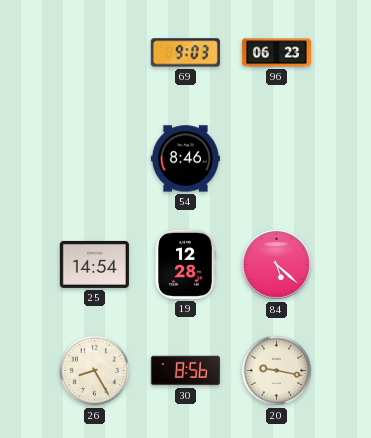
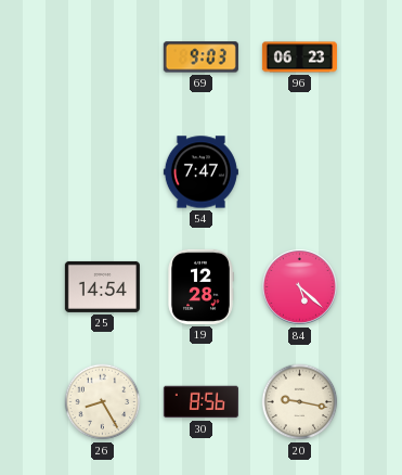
54: 8:46 -> 7:47
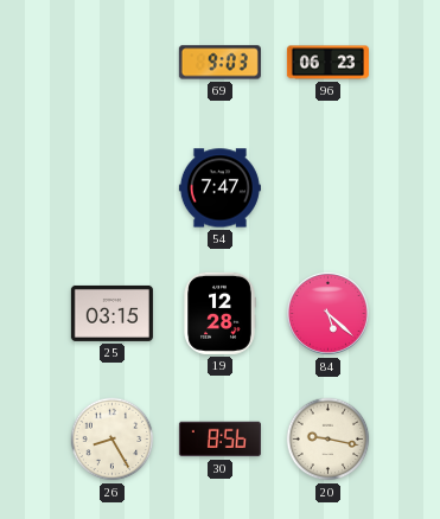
25: 14:54 -> 03:15
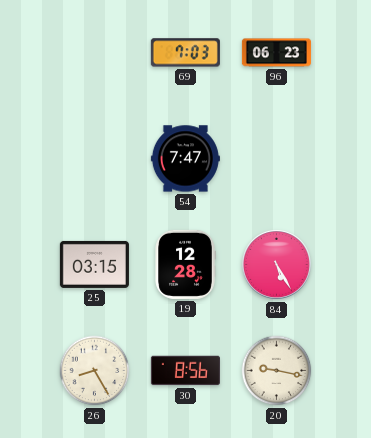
69: 9:03 -> 7:03
84: 5:22 -> 5:25
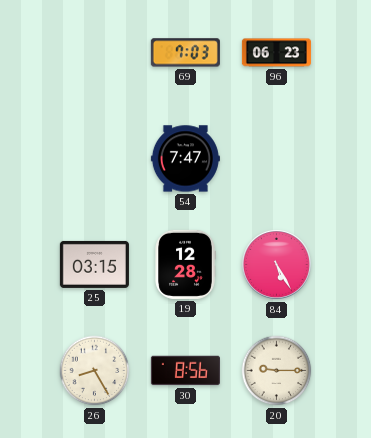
20: 9:17 -> 9:15
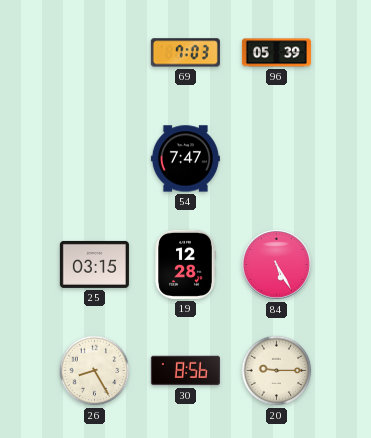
96: 06:23 -> 05:39
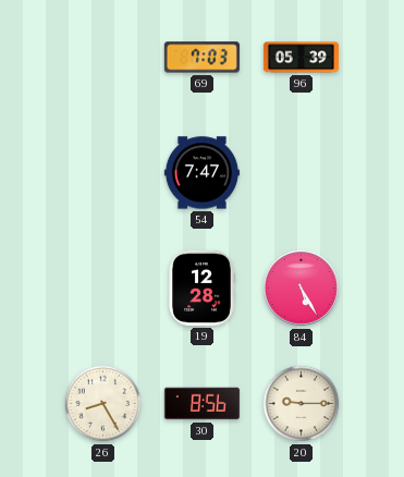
25: 03:15 -> none
